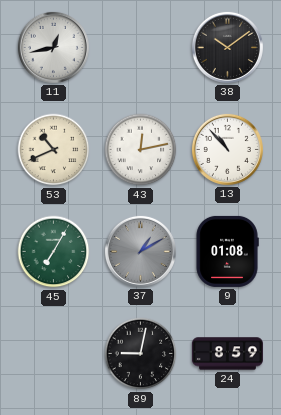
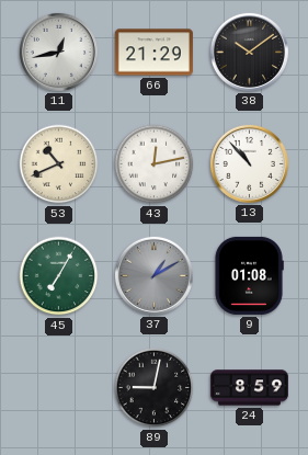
66: none -> 21:29
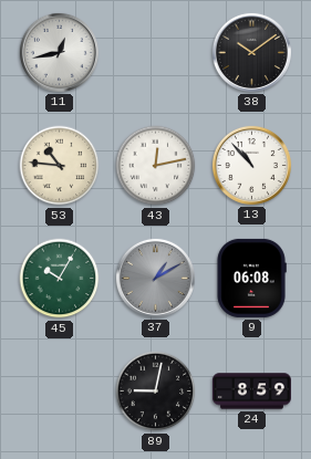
66: 21:29 -> none
53: 10:41 -> 10:46
45: 7:05 -> 10:05
9: 01:08 -> 06:08
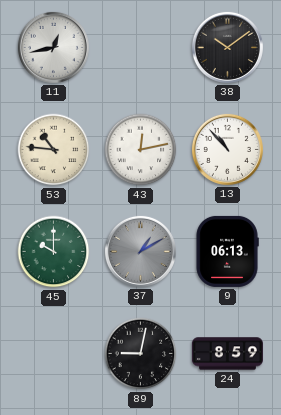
45: 10:05 -> 10:00
9: 06:08 -> 06:13
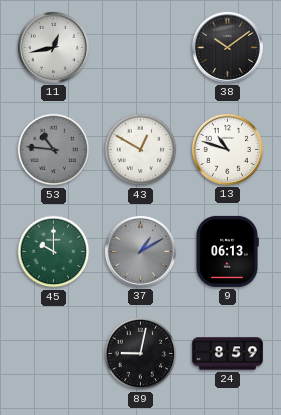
53 dial: cream -> grey
43: 12:13 -> 12:50
13: 10:53 -> 10:48
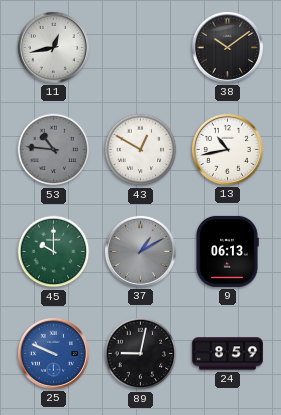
13: 10:48 -> 10:43
25: none -> 9:49
